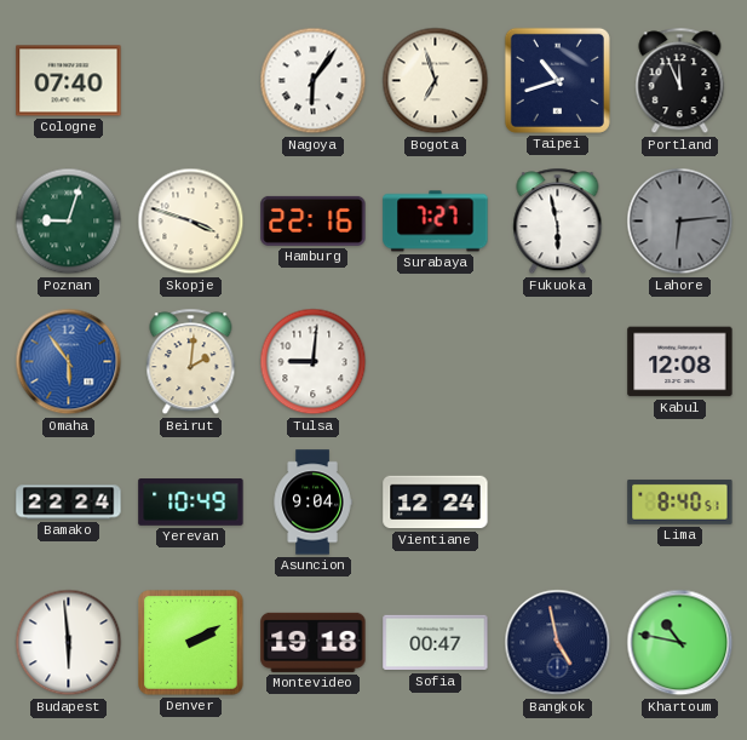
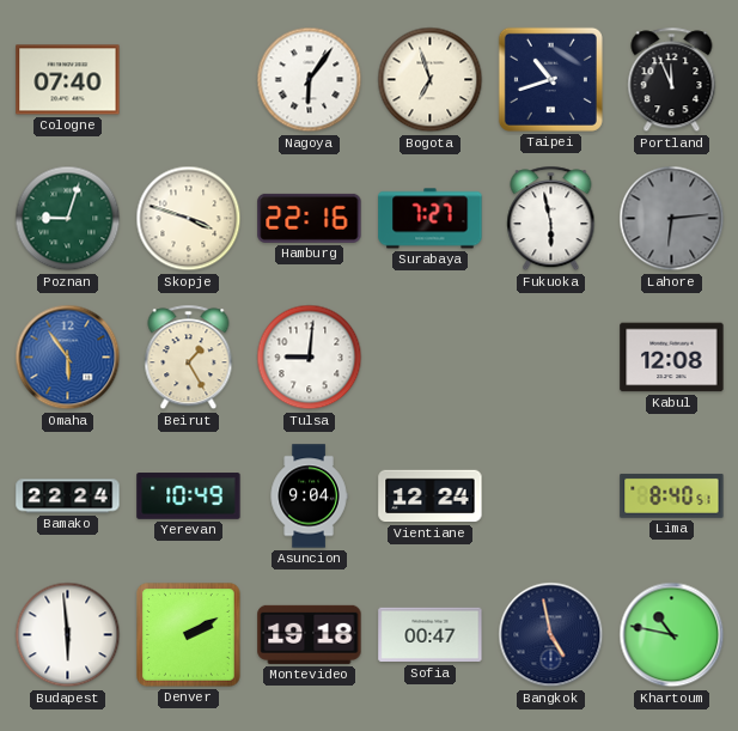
Beirut: 2:01 -> 1:25
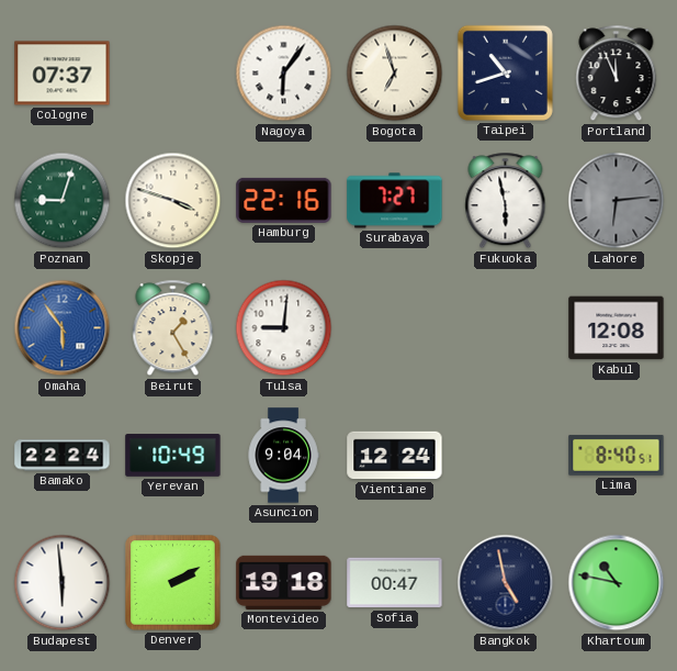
Cologne: 07:40 -> 07:37
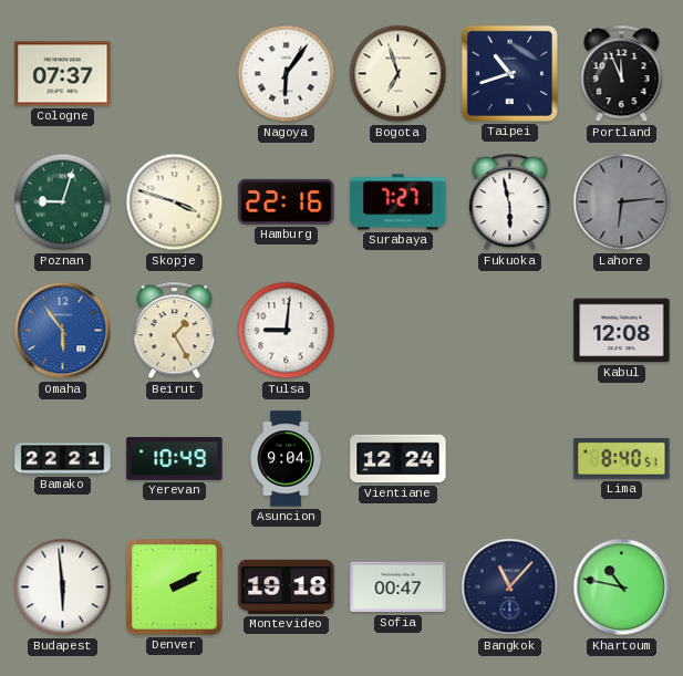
Bamako: 22:24 -> 22:21
Bangkok: 4:58 -> 11:07
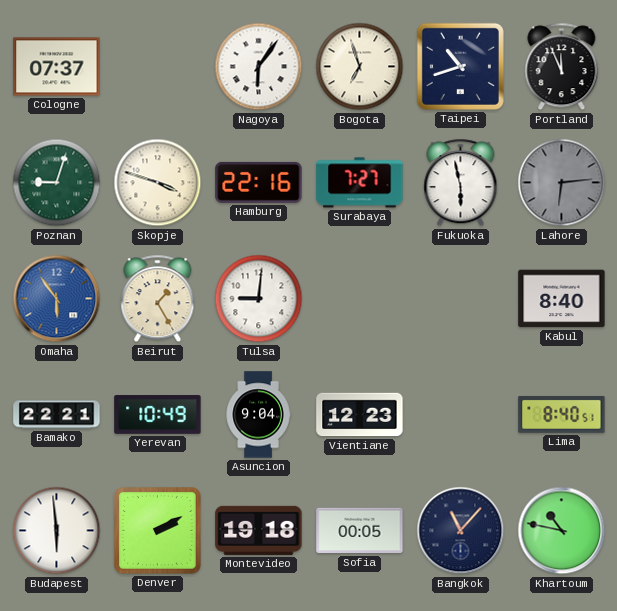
Kabul: 12:08 -> 8:40
Vientiane: 12:24 -> 12:23
Sofia: 00:47 -> 00:05
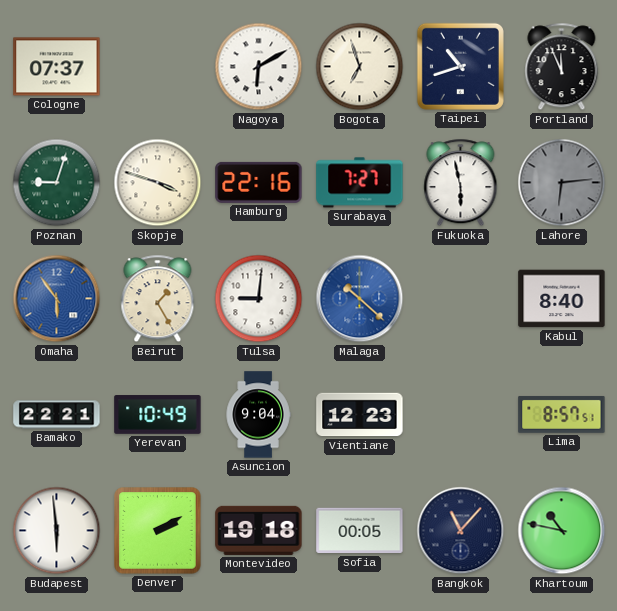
Nagoya: 6:06 -> 6:10
Malaga: none -> 10:22
Lima: 8:40 -> 8:57
